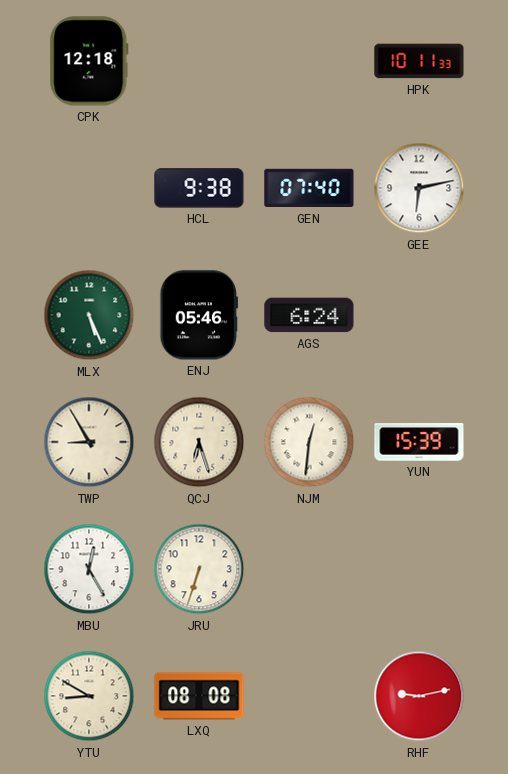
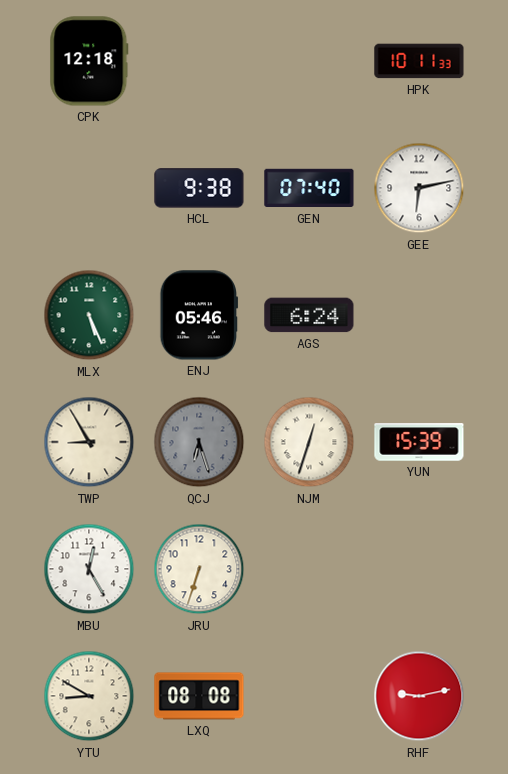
QCJ dial: cream -> grey
NJM: 12:31 -> 12:33
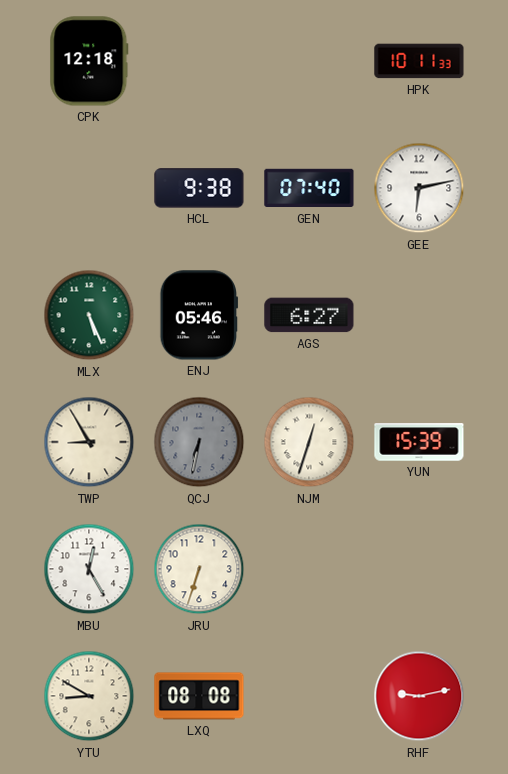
AGS: 6:24 -> 6:27
QCJ: 6:27 -> 6:32
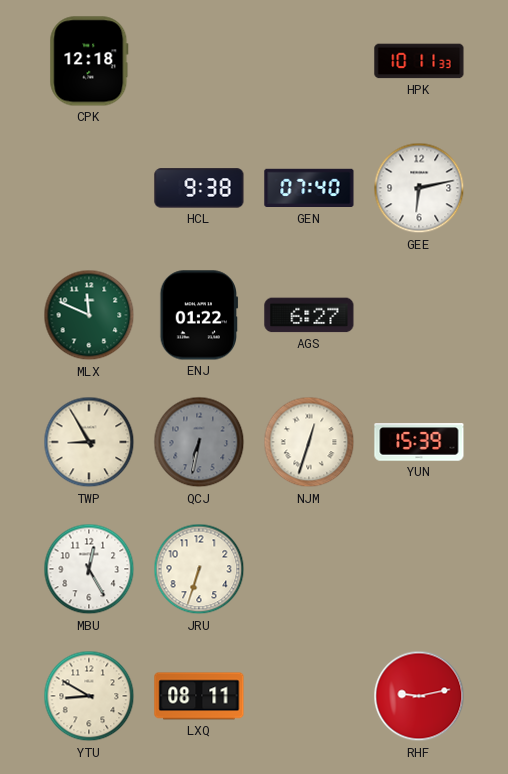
MLX: 5:26 -> 11:49
ENJ: 05:46 -> 01:22
LXQ: 08:08 -> 08:11
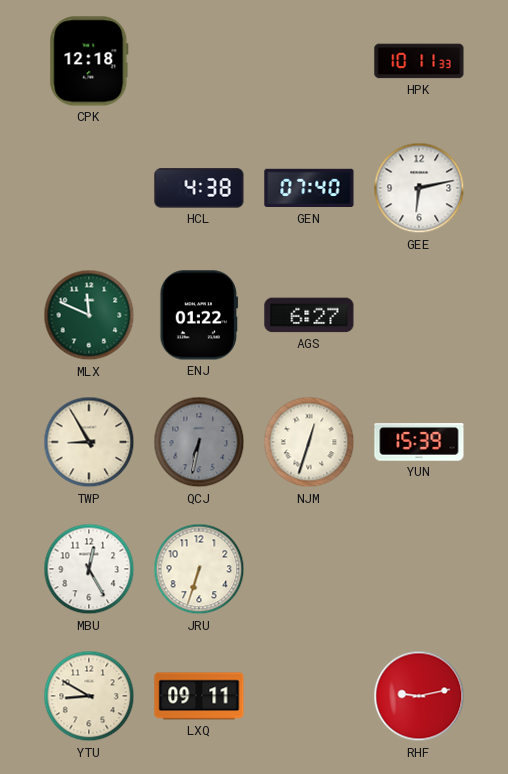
HCL: 9:38 -> 4:38
LXQ: 08:11 -> 09:11
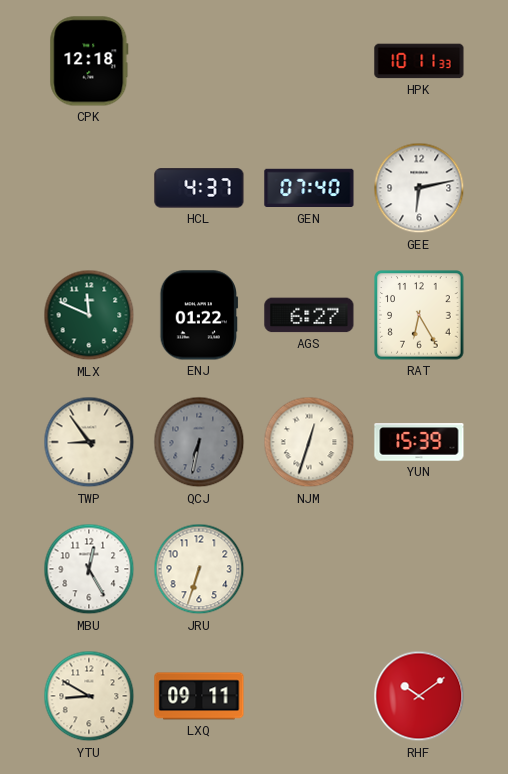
HCL: 4:38 -> 4:37
RAT: none -> 6:25
TWP: 8:55 -> 8:54
RHF: 9:13 -> 10:09
